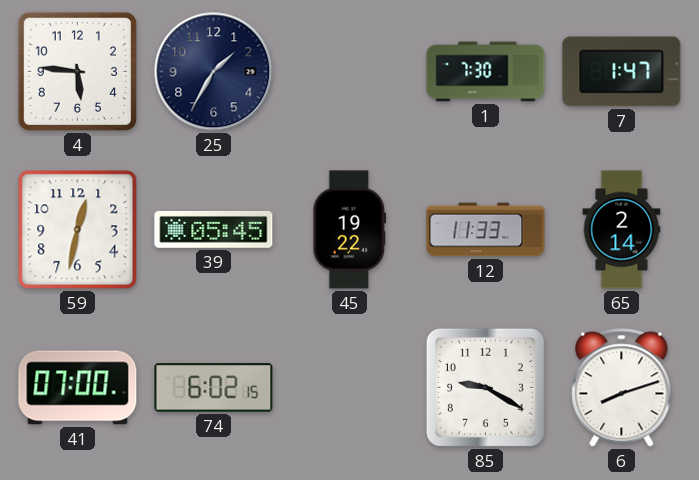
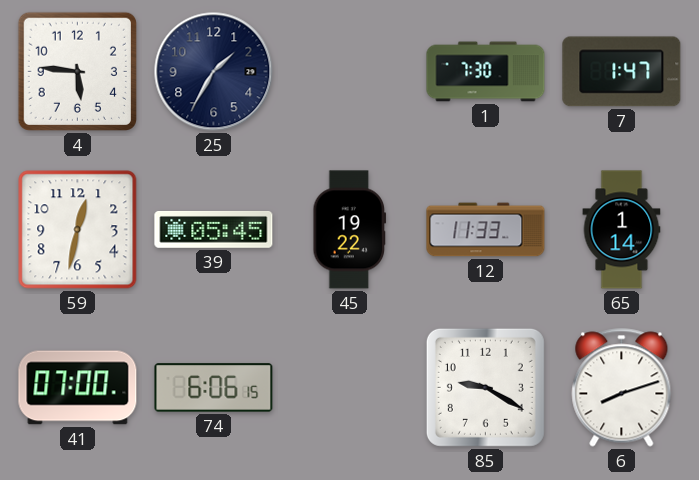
65: 2:14 -> 1:14
74: 6:02 -> 6:06
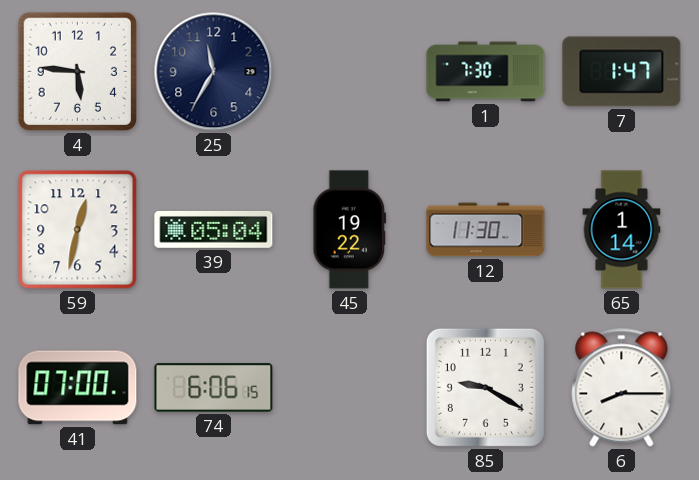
25: 1:35 -> 11:35
39: 05:45 -> 05:04
12: 11:33 -> 11:30
6: 8:12 -> 8:15
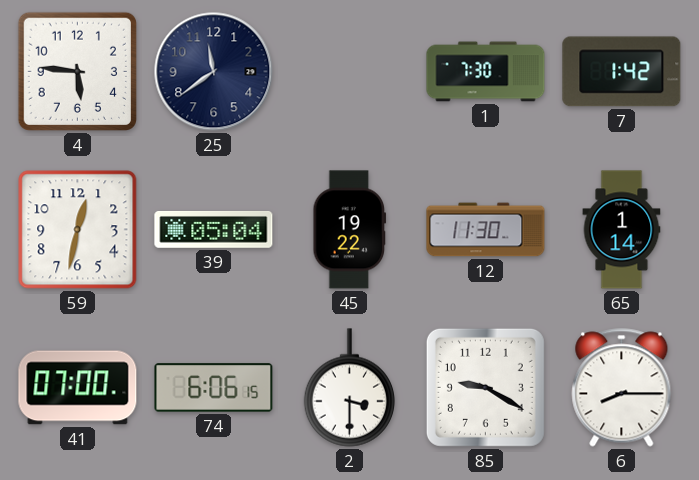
25: 11:35 -> 11:39
7: 1:47 -> 1:42
2: none -> 3:30
